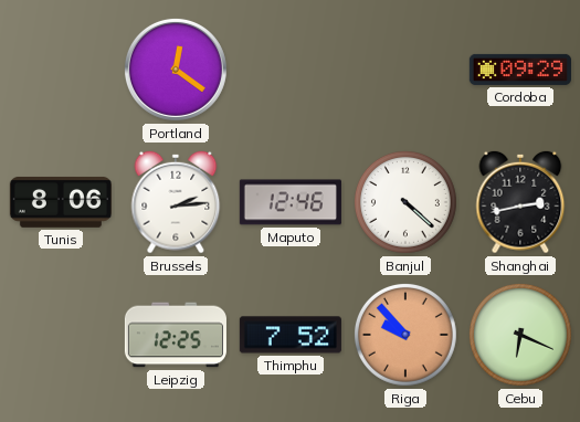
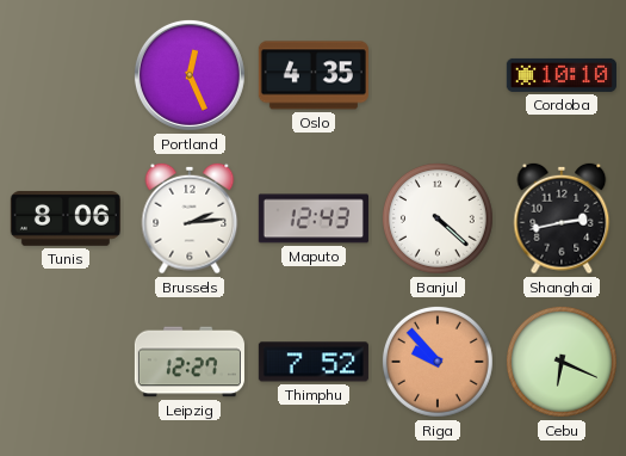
Portland: 12:21 -> 12:26
Oslo: none -> 4:35
Cordoba: 09:29 -> 10:10
Maputo: 12:46 -> 12:43
Leipzig: 12:25 -> 12:27
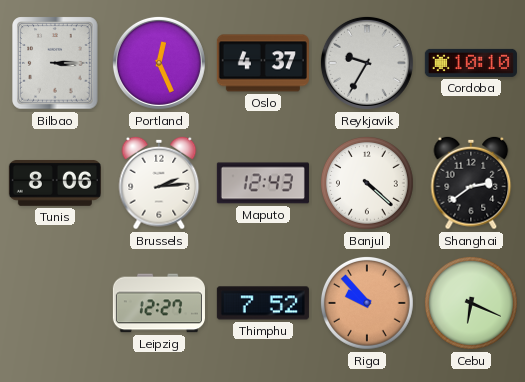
Bilbao: none -> 3:15
Oslo: 4:35 -> 4:37
Reykjavik: none -> 9:35
Shanghai: 2:43 -> 2:39
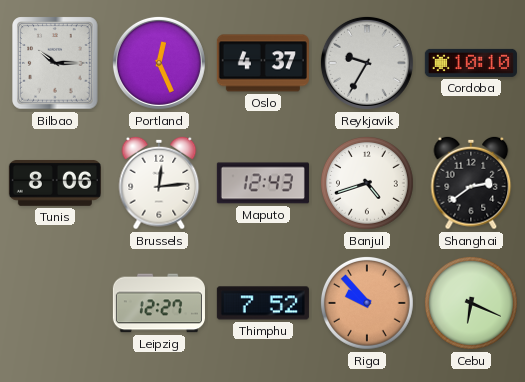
Bilbao: 3:15 -> 10:15
Brussels: 2:14 -> 12:14
Banjul: 4:22 -> 4:42
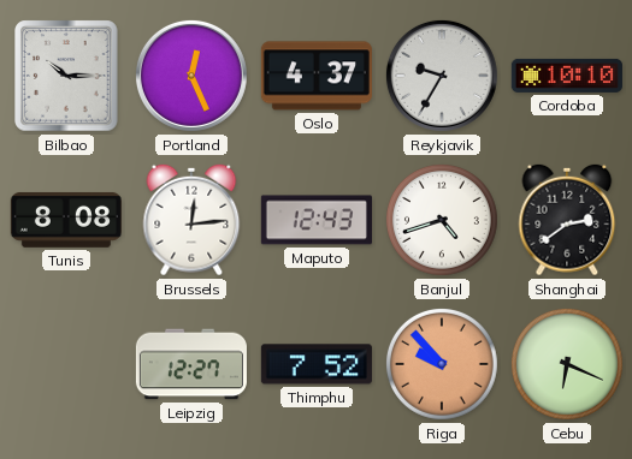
Tunis: 8:06 -> 8:08
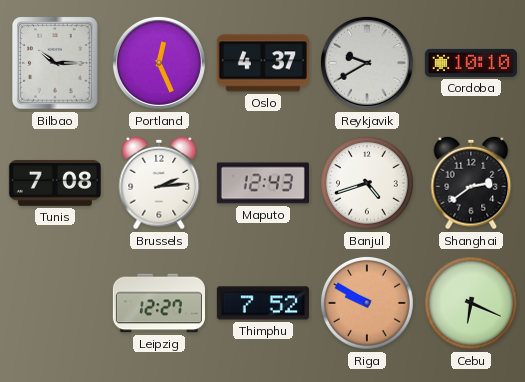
Reykjavik: 9:35 -> 9:40
Tunis: 8:08 -> 7:08
Brussels: 12:14 -> 2:14
Riga: 9:53 -> 9:50
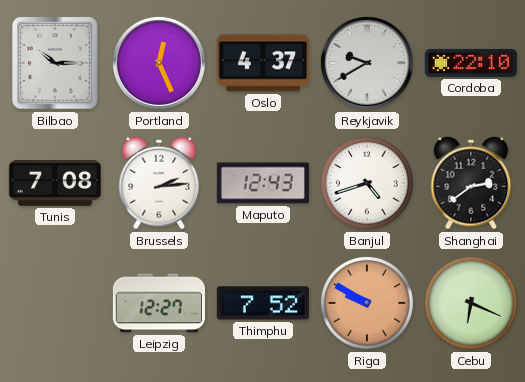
Cordoba: 10:10 -> 22:10
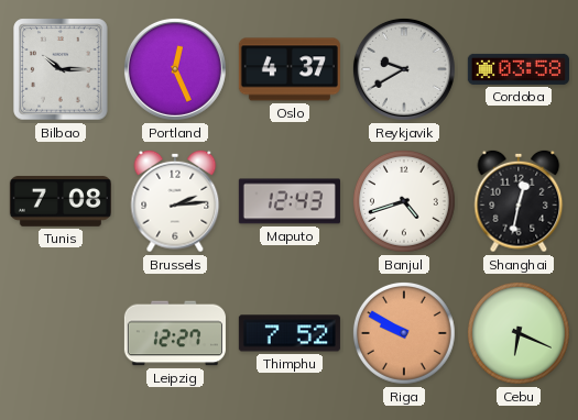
Cordoba: 22:10 -> 03:58
Shanghai: 2:39 -> 12:32
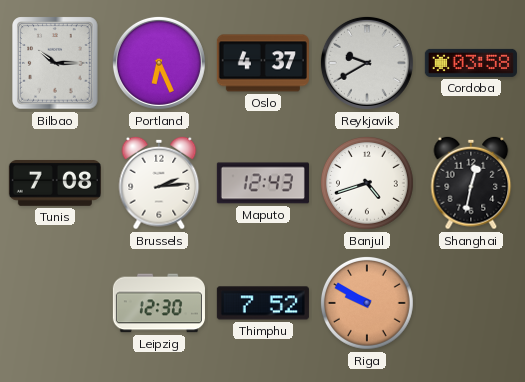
Portland: 12:26 -> 6:26
Leipzig: 12:27 -> 12:30
Cebu: 6:19 -> none
